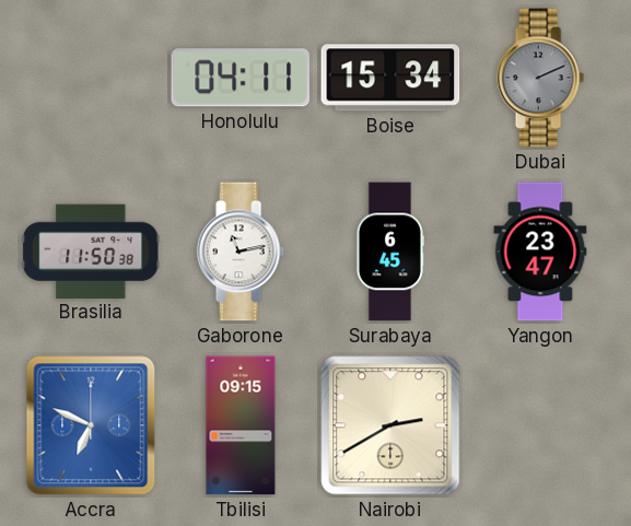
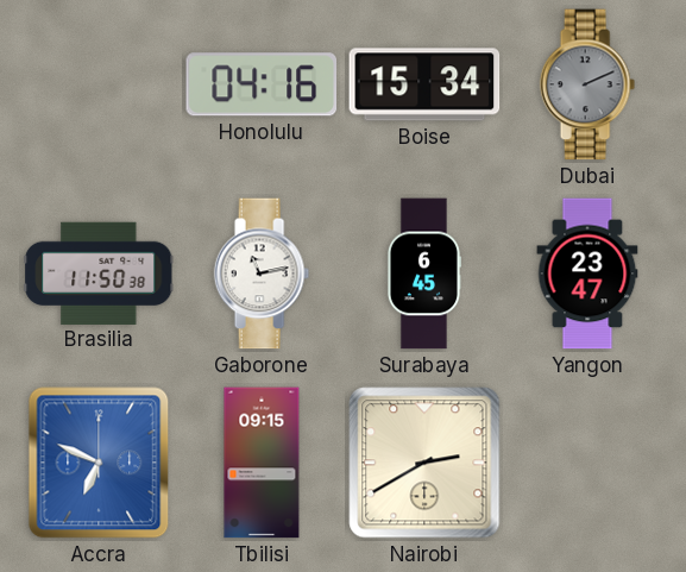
Honolulu: 04:11 -> 04:16
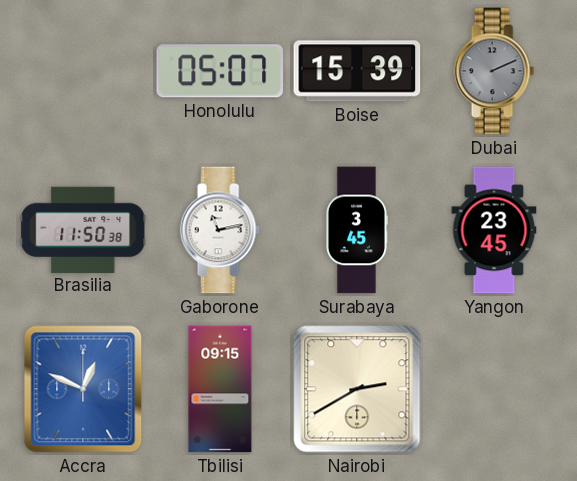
Honolulu: 04:16 -> 05:07
Boise: 15:34 -> 15:39
Surabaya: 6:45 -> 3:45
Yangon: 23:47 -> 23:45
Accra: 6:49 -> 12:49
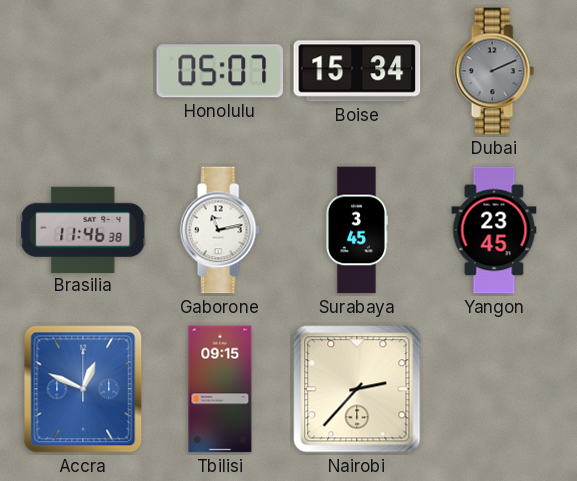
Boise: 15:39 -> 15:34
Brasilia: 11:50 -> 11:46
Nairobi: 2:40 -> 2:37
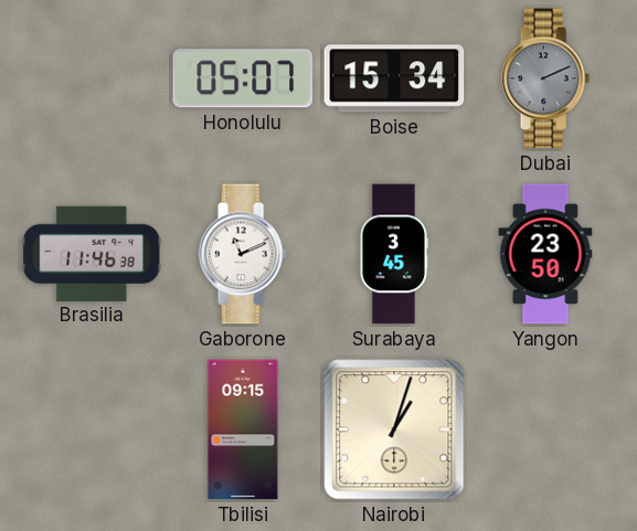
Gaborone: 11:13 -> 11:11
Yangon: 23:45 -> 23:50
Accra: 12:49 -> none
Nairobi: 2:37 -> 1:03
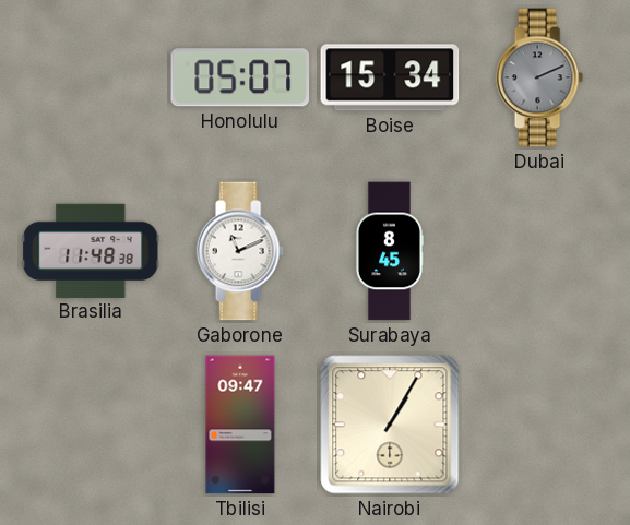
Brasilia: 11:46 -> 11:48
Surabaya: 3:45 -> 8:45
Yangon: 23:50 -> none
Tbilisi: 09:15 -> 09:47
Nairobi: 1:03 -> 1:05
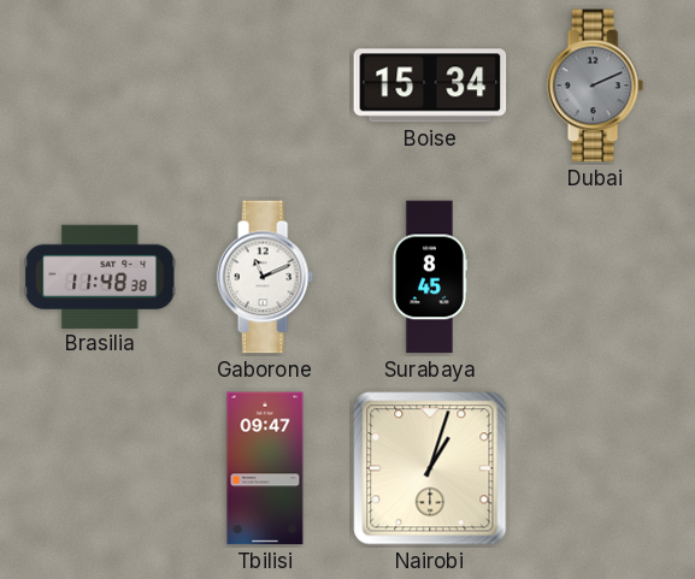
Honolulu: 05:07 -> none
Nairobi: 1:05 -> 1:03
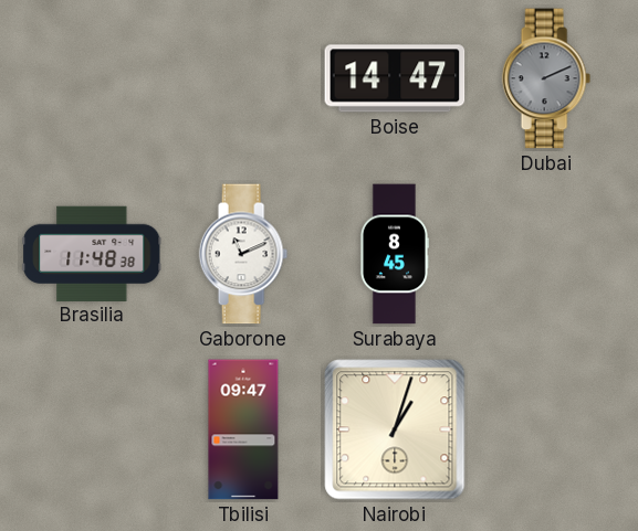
Boise: 15:34 -> 14:47
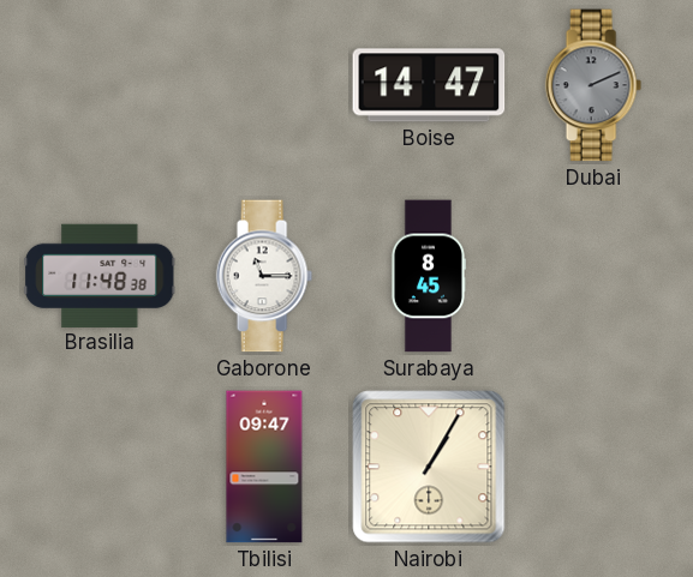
Gaborone: 11:11 -> 11:15
Nairobi: 1:03 -> 1:05
